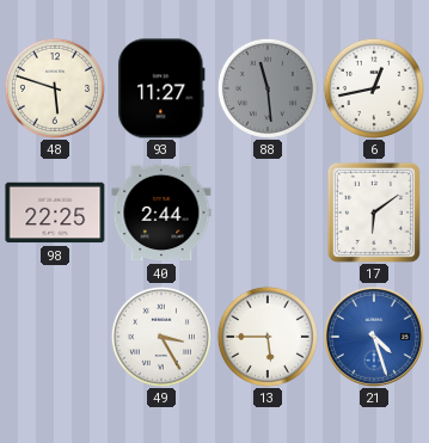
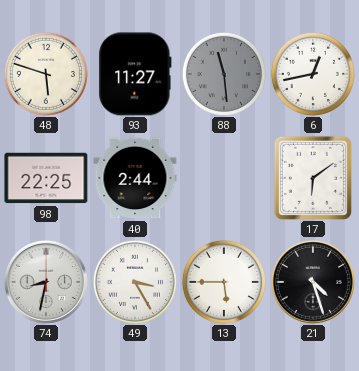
74: none -> 8:32
21 dial: blue -> black
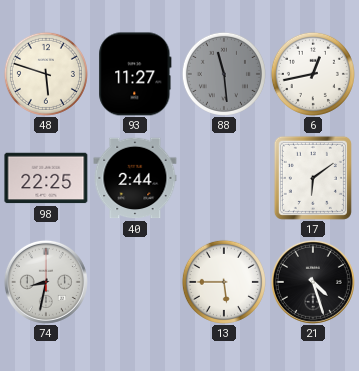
49: 3:25 -> none
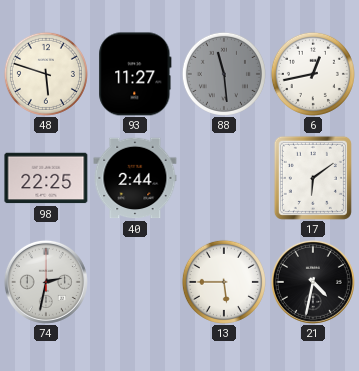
74: 8:32 -> 2:32
21: 4:27 -> 4:32
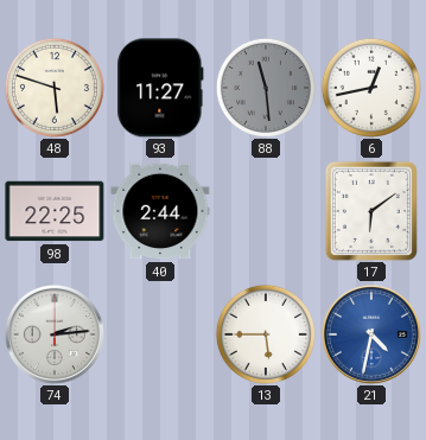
74: 2:32 -> 2:14
21 dial: black -> blue
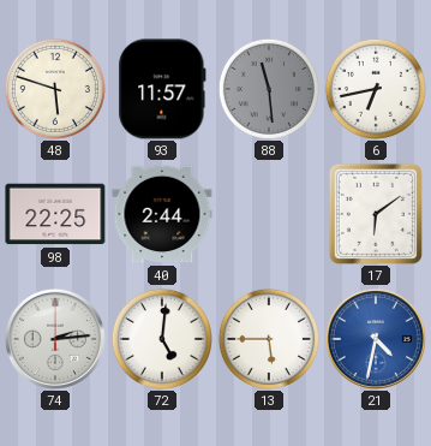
93: 11:27 -> 11:57
6: 12:43 -> 6:43
72: none -> 5:01
